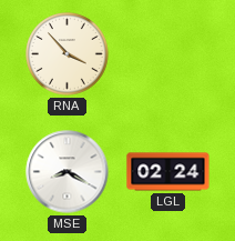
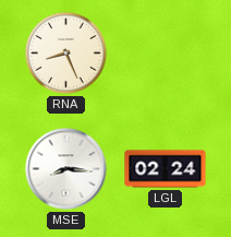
RNA: 3:53 -> 8:26
MSE: 8:20 -> 8:16
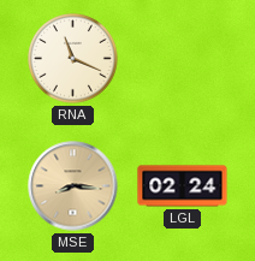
RNA: 8:26 -> 11:19
MSE dial: white -> champagne
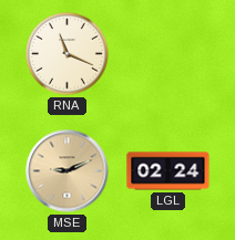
MSE: 8:16 -> 9:11
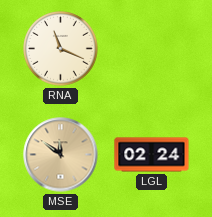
MSE: 9:11 -> 11:51
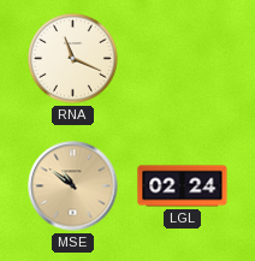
MSE: 11:51 -> 10:51
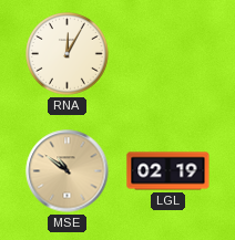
RNA: 11:19 -> 12:05
LGL: 02:24 -> 02:19
